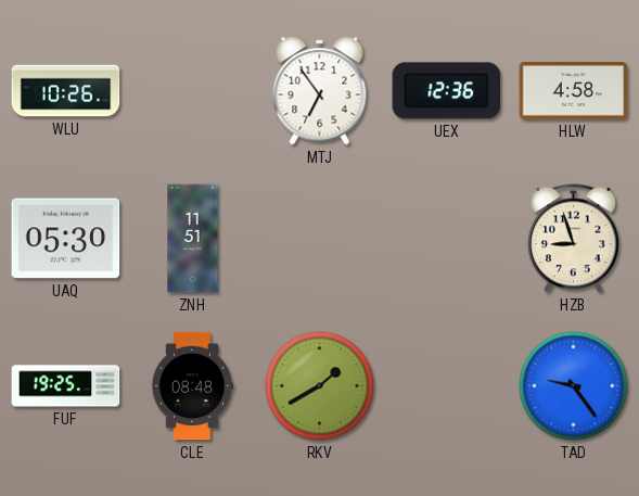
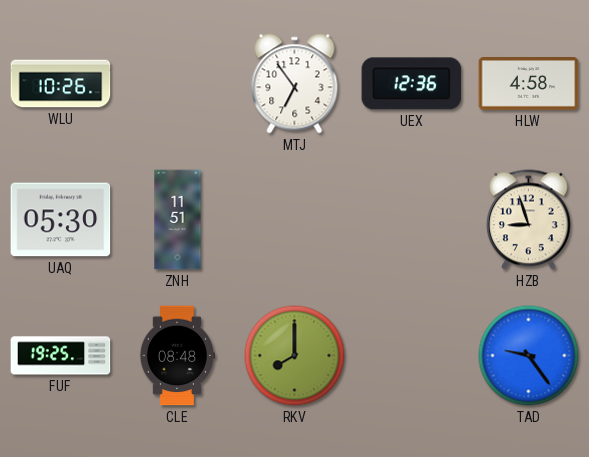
RKV: 1:40 -> 8:00
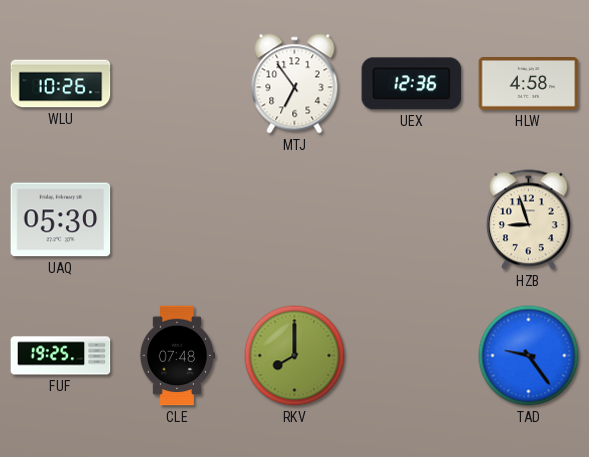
ZNH: 11:51 -> none
CLE: 08:48 -> 07:48
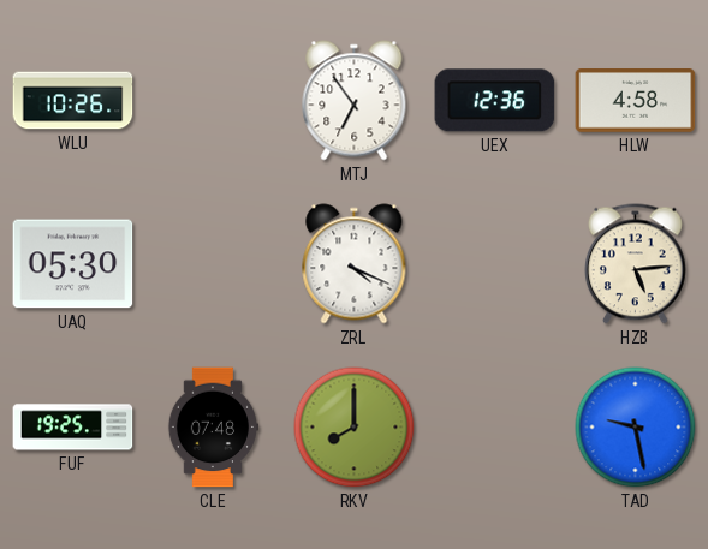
ZRL: none -> 4:19
HZB: 8:57 -> 5:14
TAD: 9:24 -> 9:28
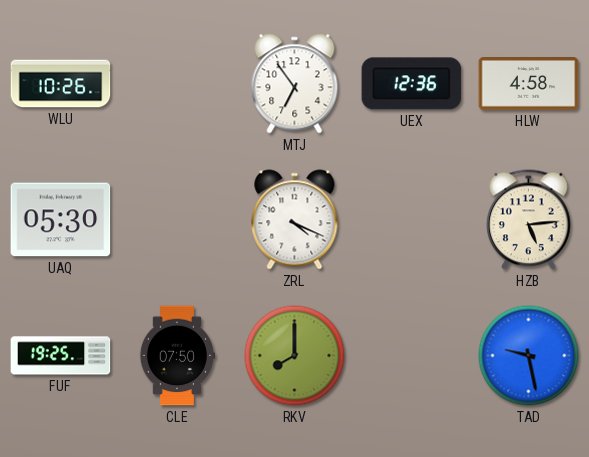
CLE: 07:48 -> 07:50
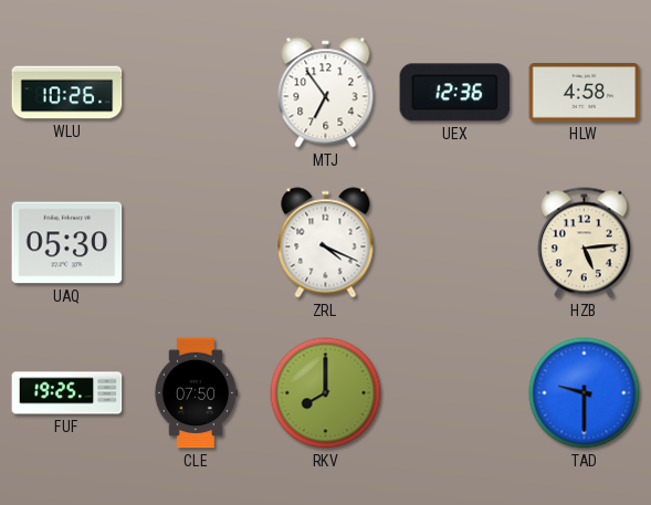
TAD: 9:28 -> 9:30
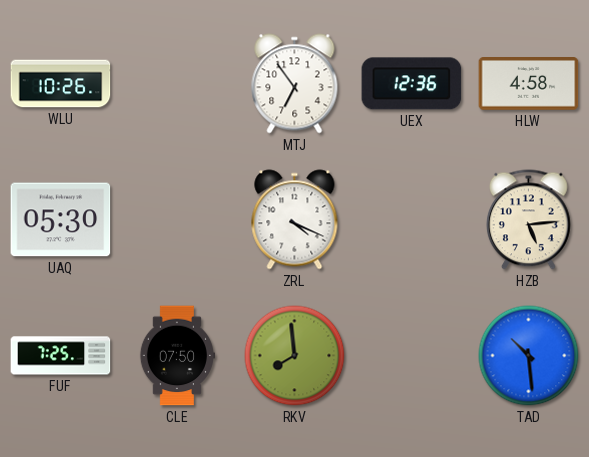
FUF: 19:25 -> 7:25
RKV: 8:00 -> 7:59
TAD: 9:30 -> 10:29
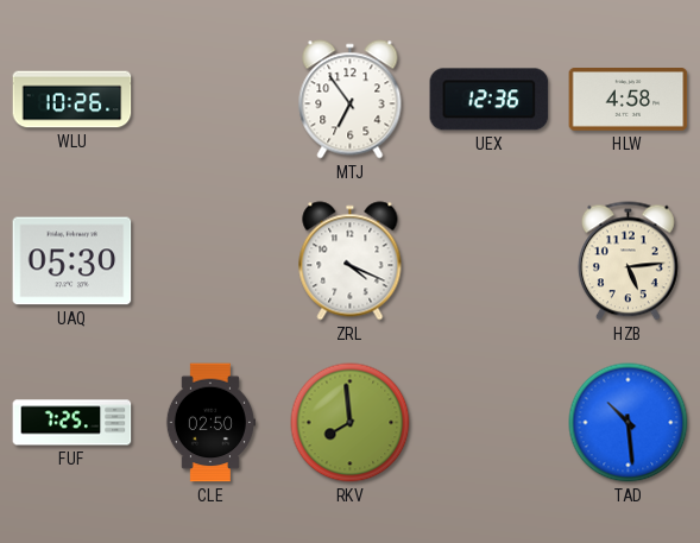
CLE: 07:50 -> 02:50
